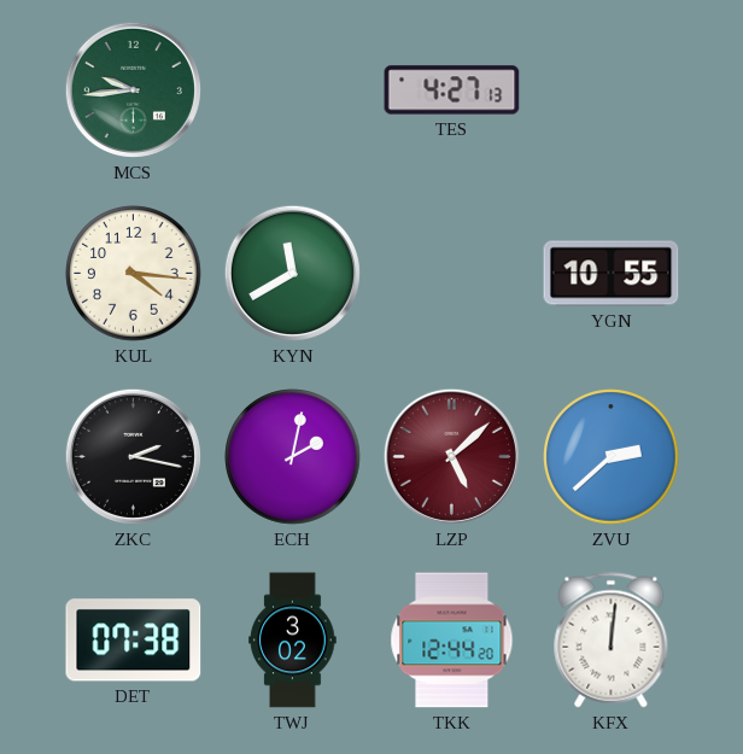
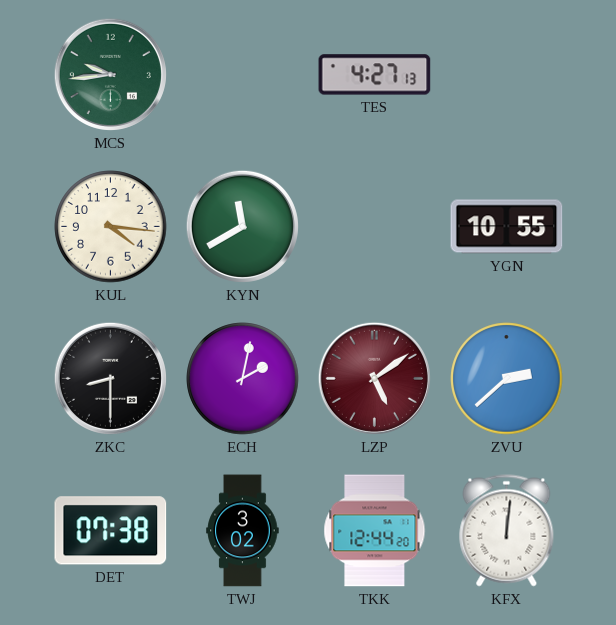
ZKC: 2:17 -> 8:30
LZP: 5:08 -> 5:09
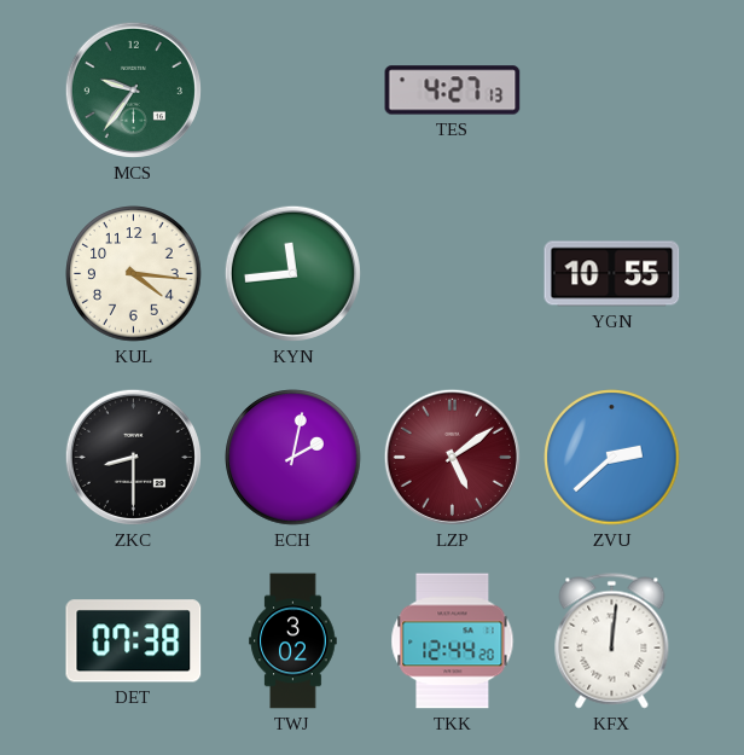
MCS: 9:44 -> 9:36
KYN: 11:40 -> 11:44
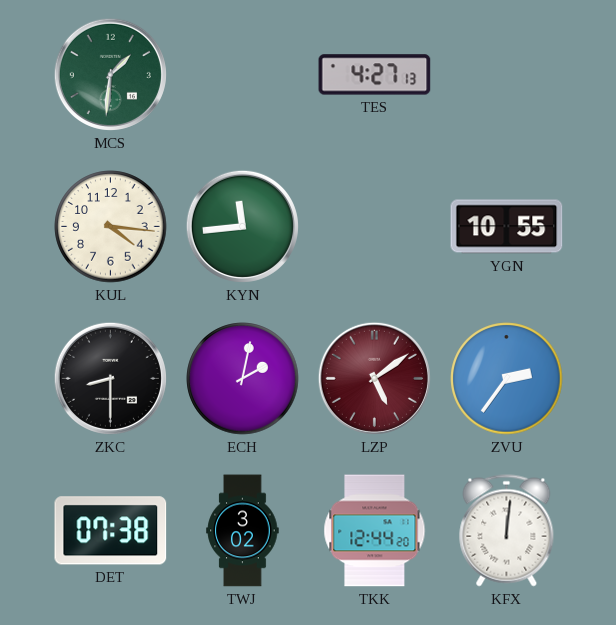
MCS: 9:36 -> 1:31
ZVU: 2:38 -> 2:36
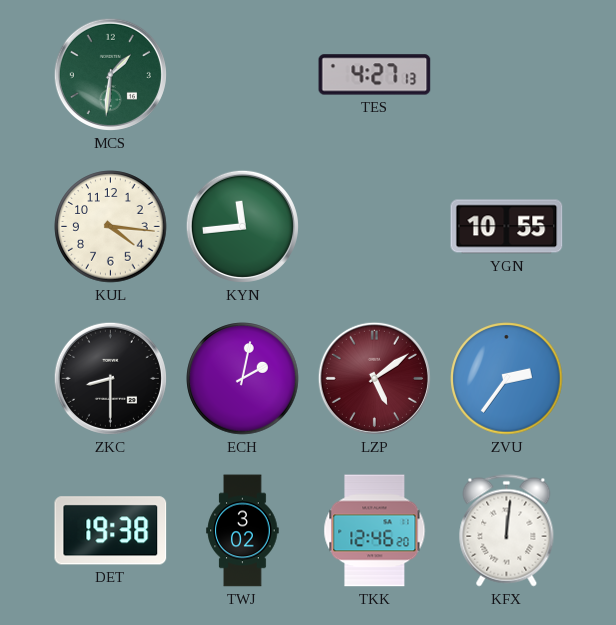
DET: 07:38 -> 19:38
TKK: 12:44 -> 12:46
